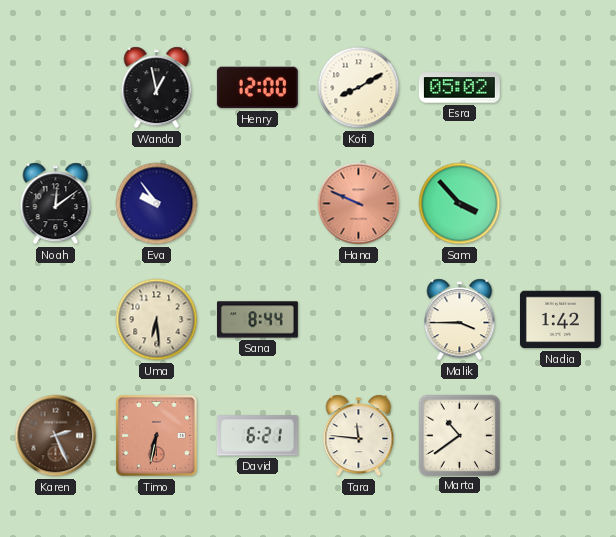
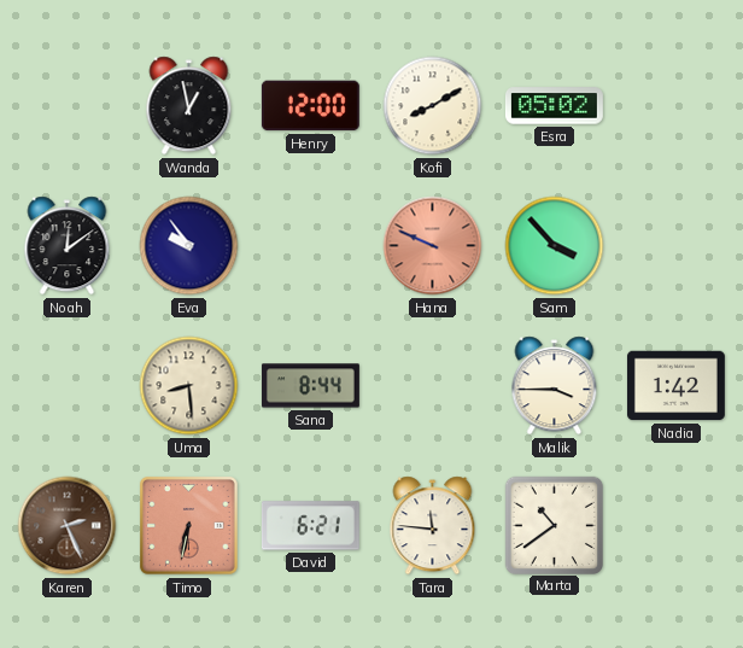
Uma: 6:29 -> 8:29
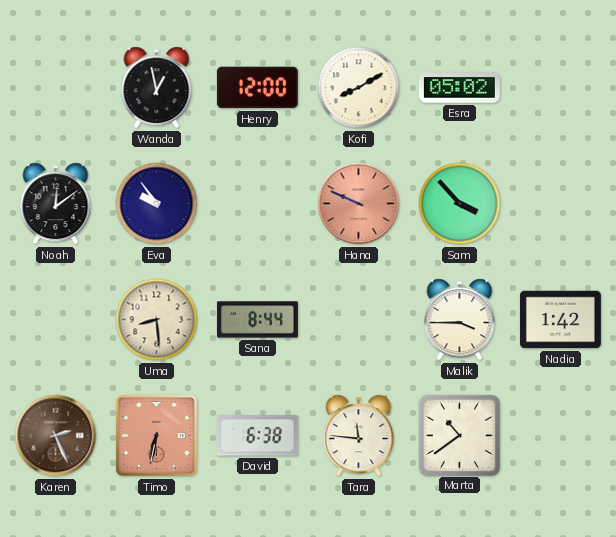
David: 6:21 -> 6:38
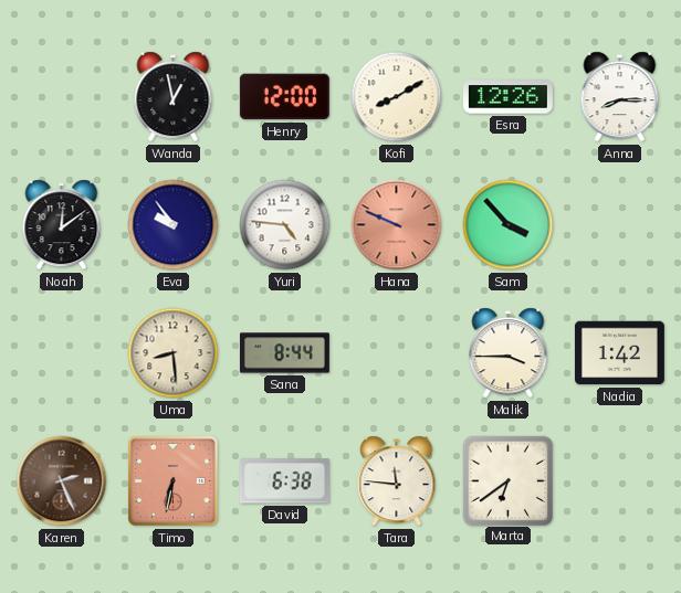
Esra: 05:02 -> 12:26
Anna: none -> 8:15
Yuri: none -> 4:46
Marta: 10:39 -> 6:39
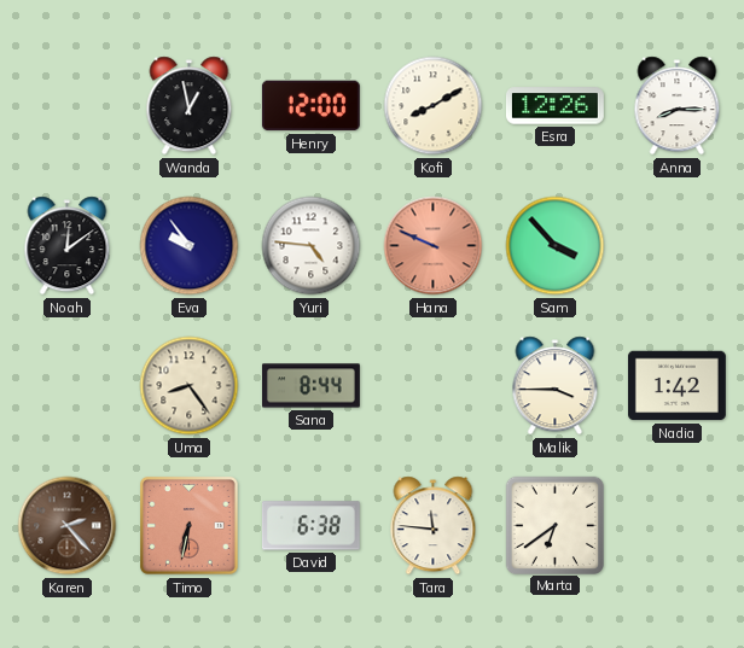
Uma: 8:29 -> 8:24
Karen: 2:26 -> 2:23
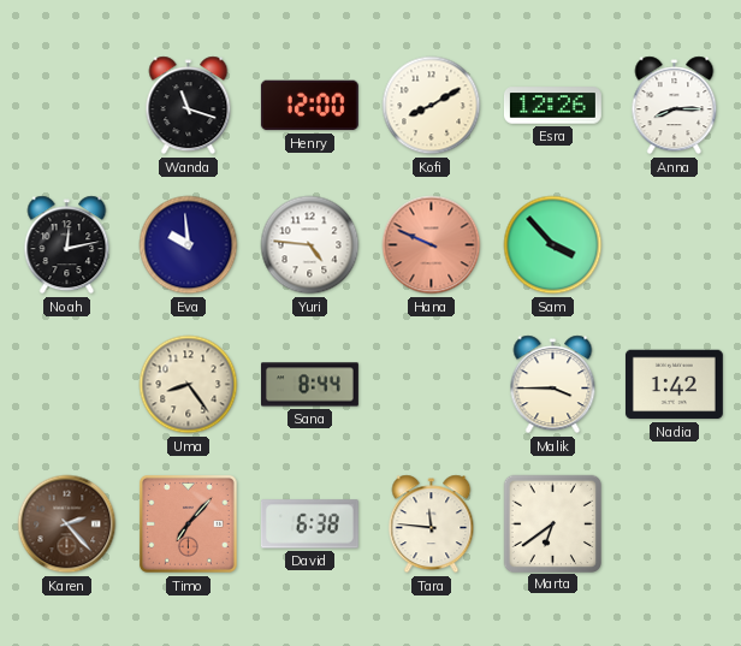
Wanda: 12:58 -> 11:18
Noah: 12:09 -> 12:13
Eva: 9:54 -> 9:59
Timo: 6:32 -> 7:07
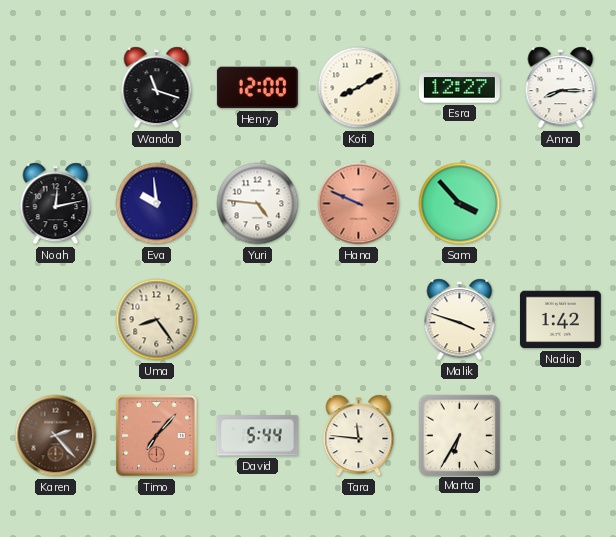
Esra: 12:26 -> 12:27
Sana: 8:44 -> none
Malik: 3:45 -> 3:48
David: 6:38 -> 5:44
Marta: 6:39 -> 6:35
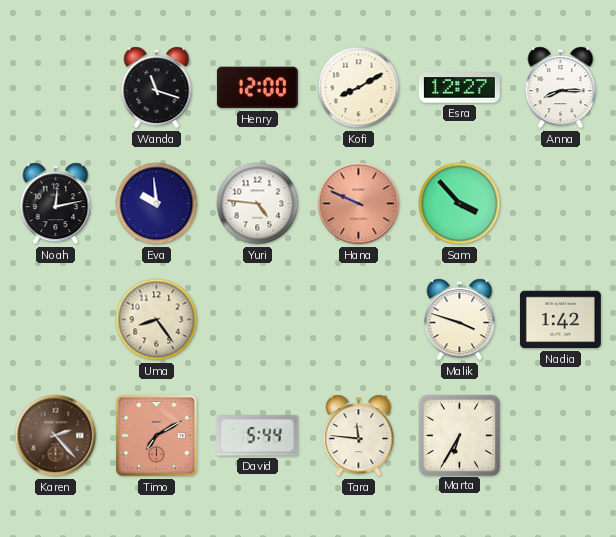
Timo: 7:07 -> 7:10
